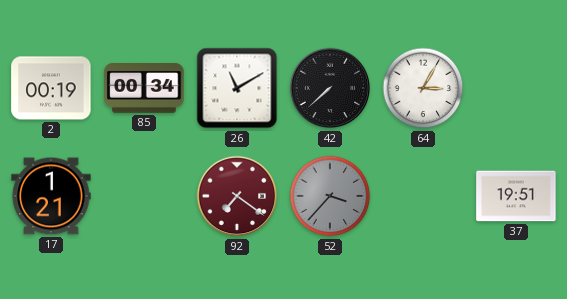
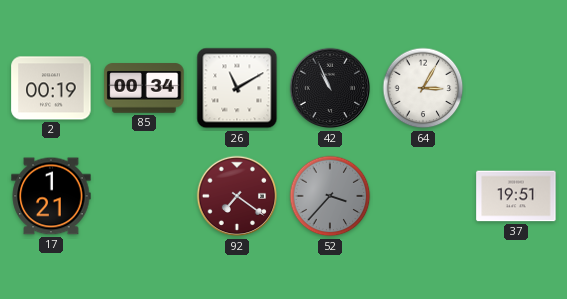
42: 7:38 -> 10:56
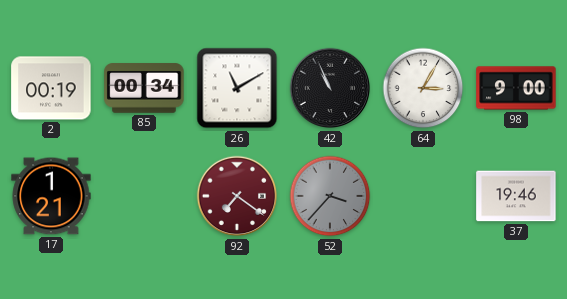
98: none -> 9:00
37: 19:51 -> 19:46
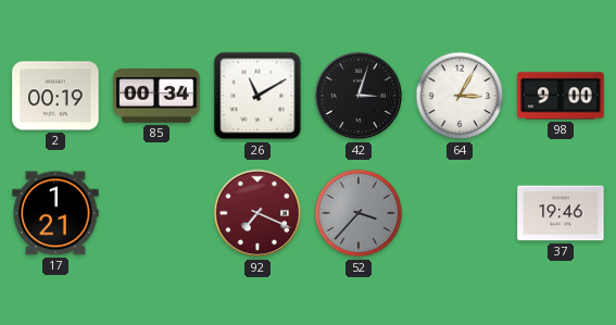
42: 10:56 -> 3:03
92: 7:21 -> 7:19
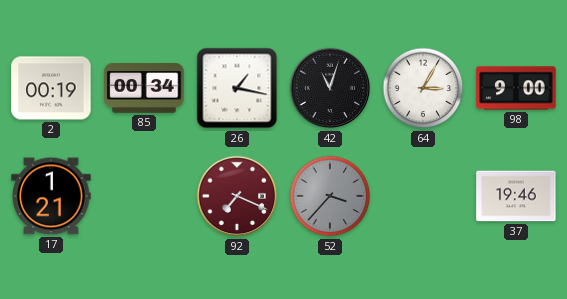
26: 11:10 -> 1:17
42: 3:03 -> 11:03
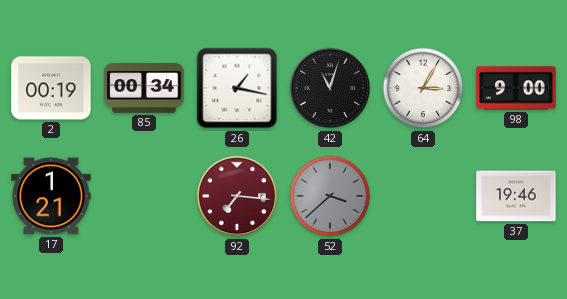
92: 7:19 -> 7:16
52: 3:37 -> 3:38
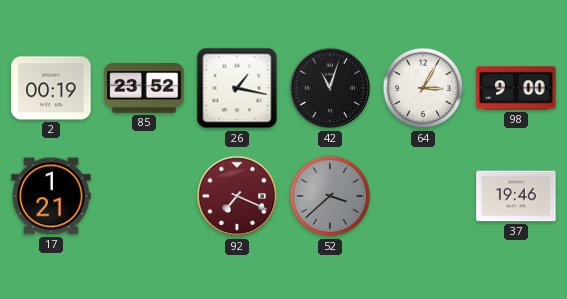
85: 00:34 -> 23:52
92: 7:16 -> 7:19
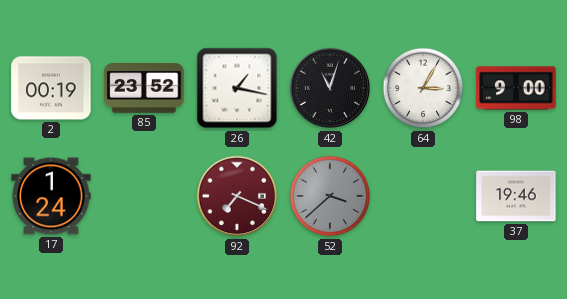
17: 1:21 -> 1:24
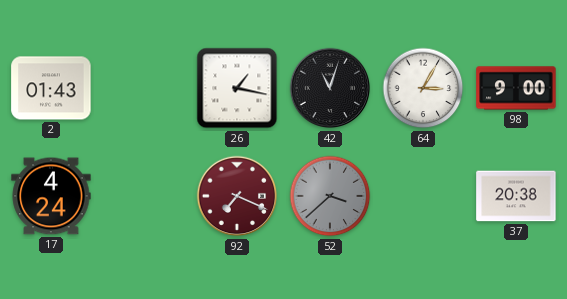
2: 00:19 -> 01:43
85: 23:52 -> none
17: 1:24 -> 4:24
37: 19:46 -> 20:38
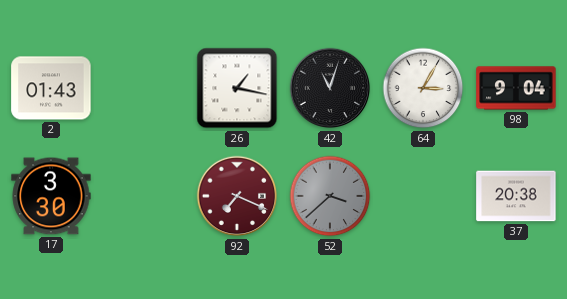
98: 9:00 -> 9:04
17: 4:24 -> 3:30
